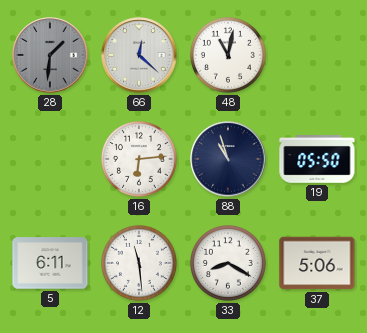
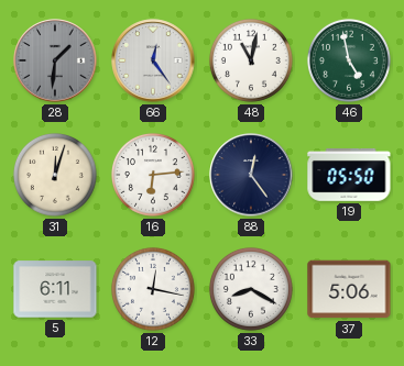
66: 12:22 -> 12:24
46: none -> 4:58
31: none -> 12:03
88: 10:57 -> 12:24
12: 11:29 -> 12:17
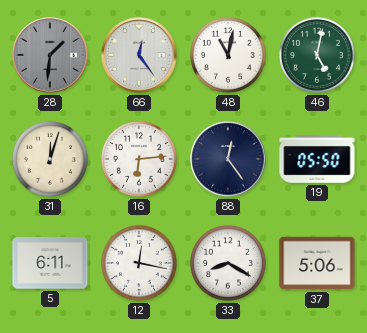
46: 4:58 -> 5:02
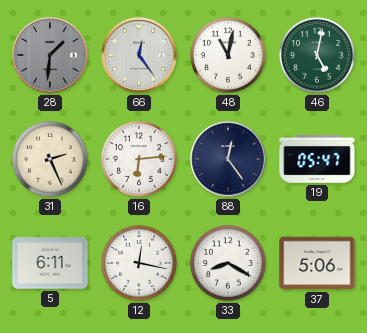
31: 12:03 -> 2:26
19: 05:50 -> 05:47
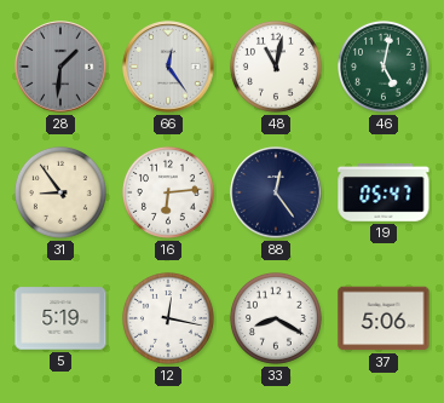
31: 2:26 -> 8:54
5: 6:11 -> 5:19
